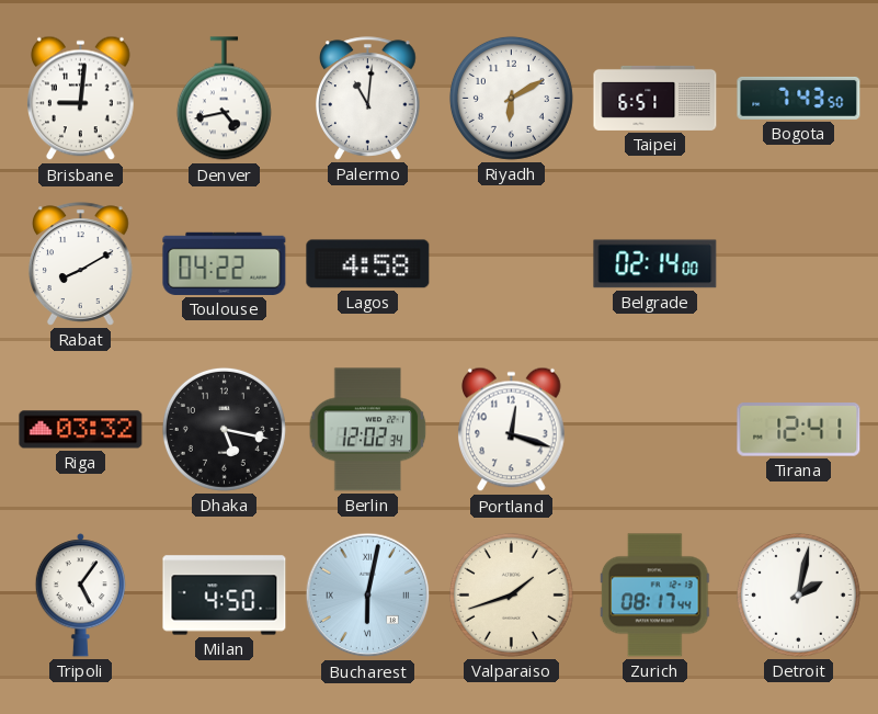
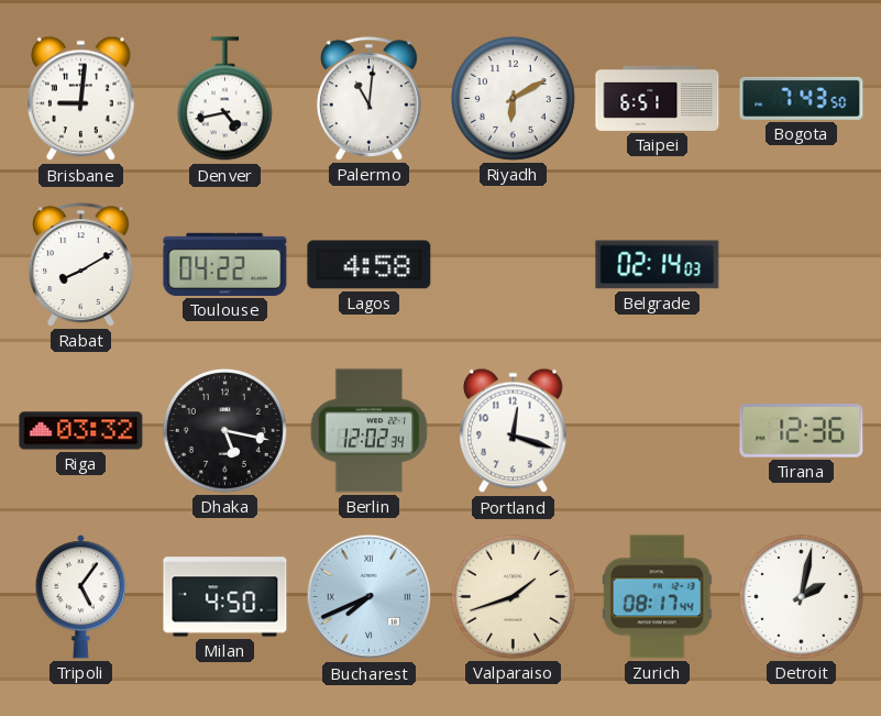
Belgrade: 02:14:00 -> 02:14:03
Tirana: 12:41 -> 12:36
Bucharest: 6:02 -> 7:41
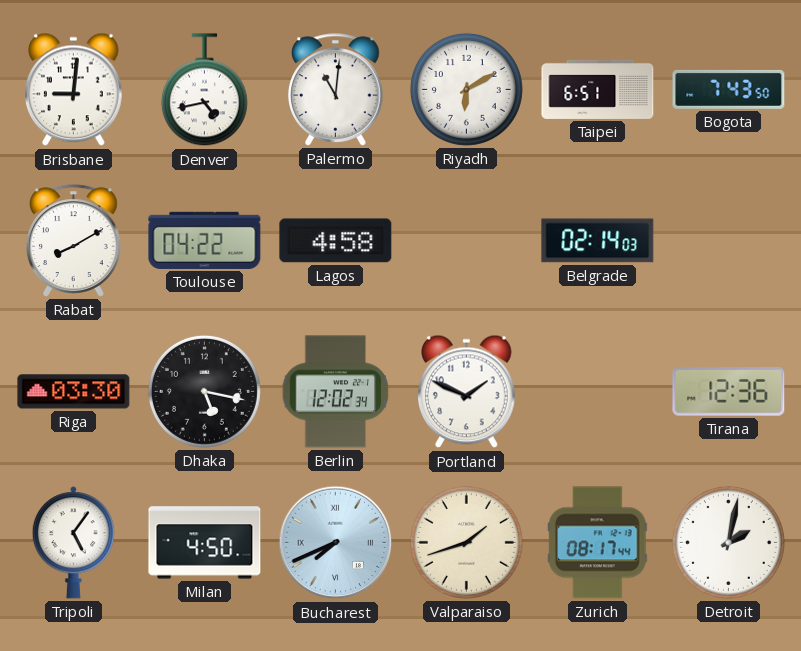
Riga: 03:32 -> 03:30
Portland: 12:18 -> 1:49
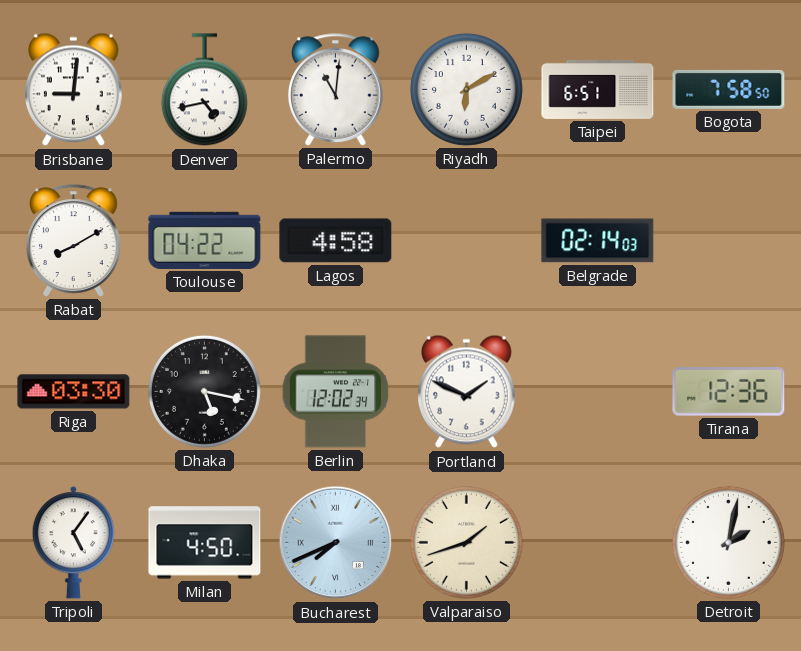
Bogota: 7:43 -> 7:58
Zurich: 08:17 -> none
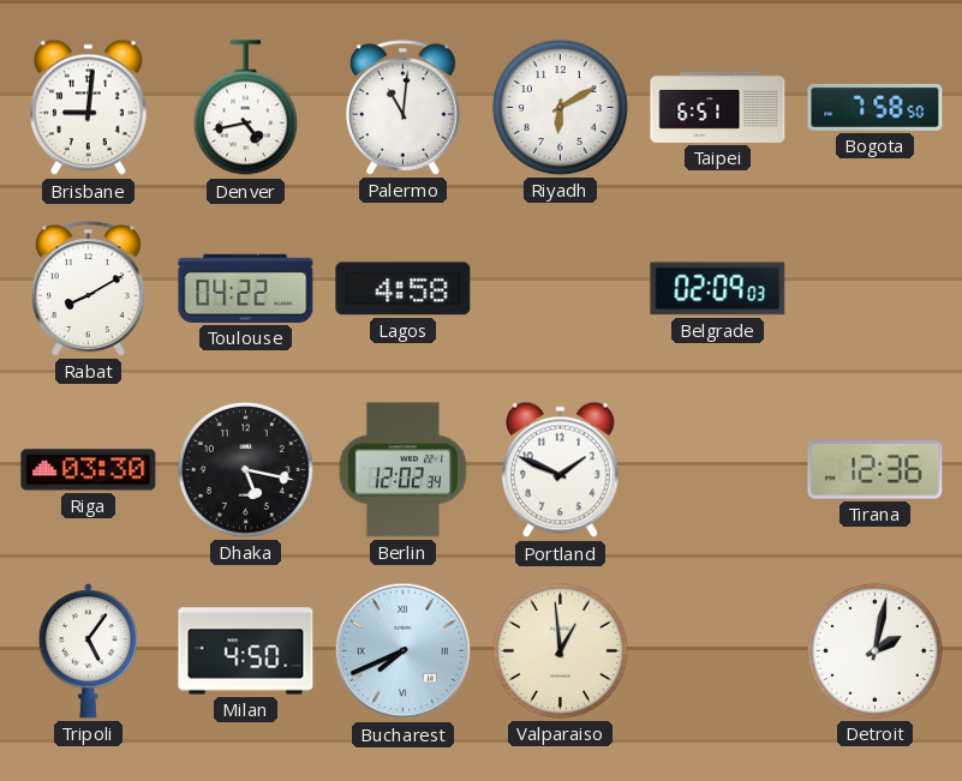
Belgrade: 02:14 -> 02:09
Valparaiso: 1:42 -> 12:59
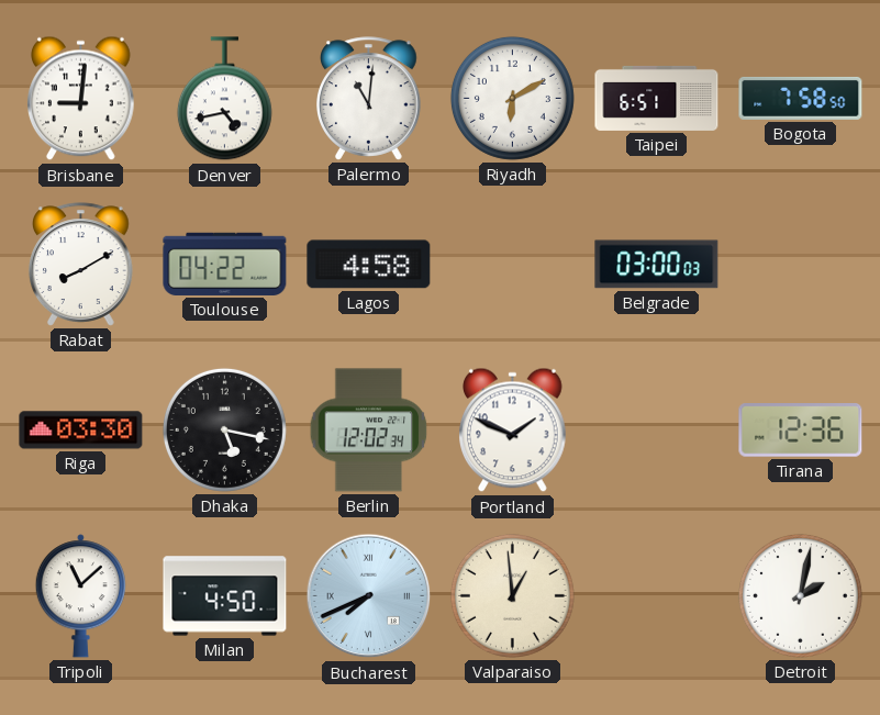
Belgrade: 02:09 -> 03:00
Tripoli: 5:06 -> 11:08
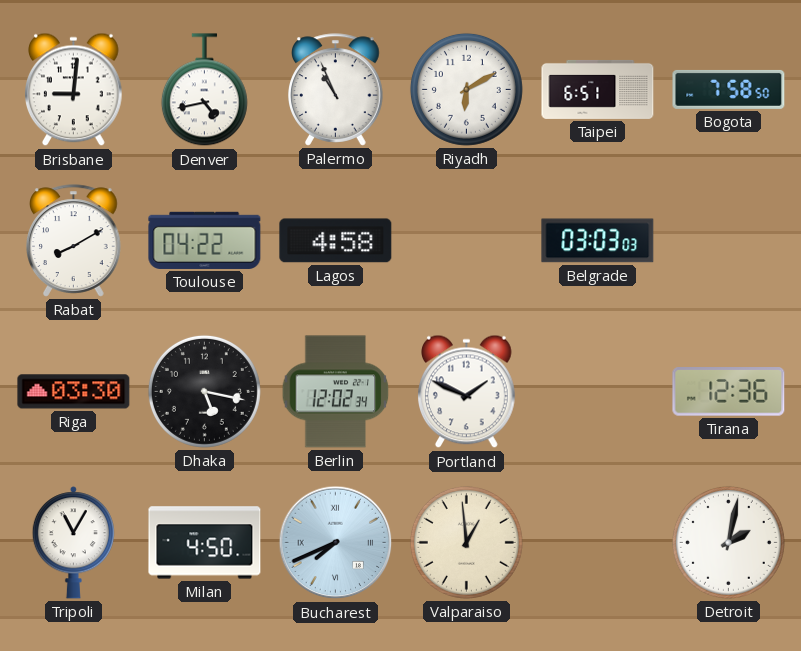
Palermo: 11:01 -> 10:56
Belgrade: 03:00 -> 03:03
Tripoli: 11:08 -> 11:05
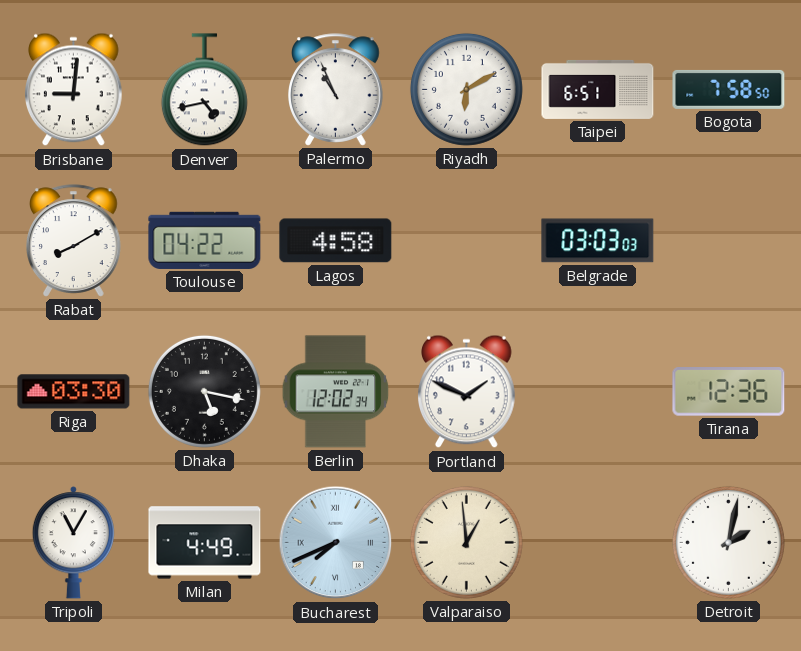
Milan: 4:50 -> 4:49
